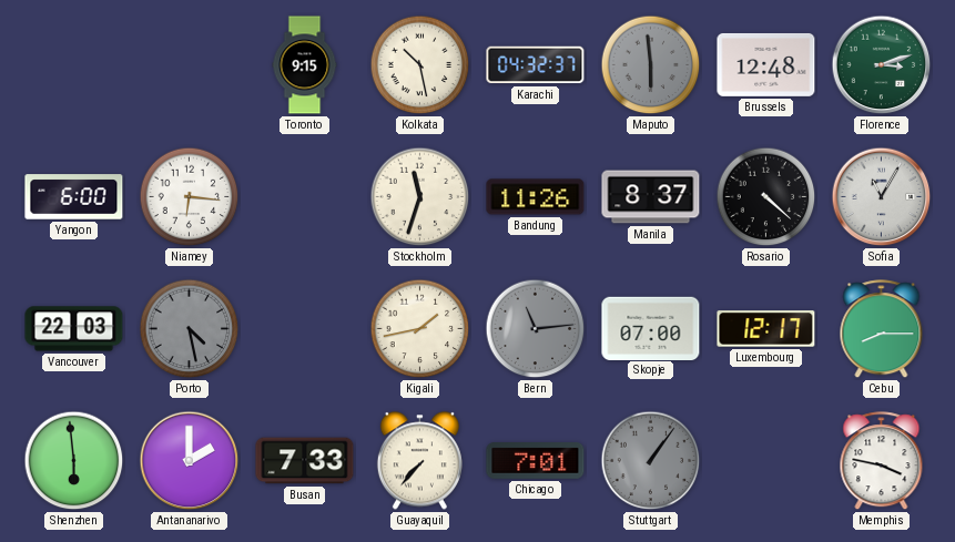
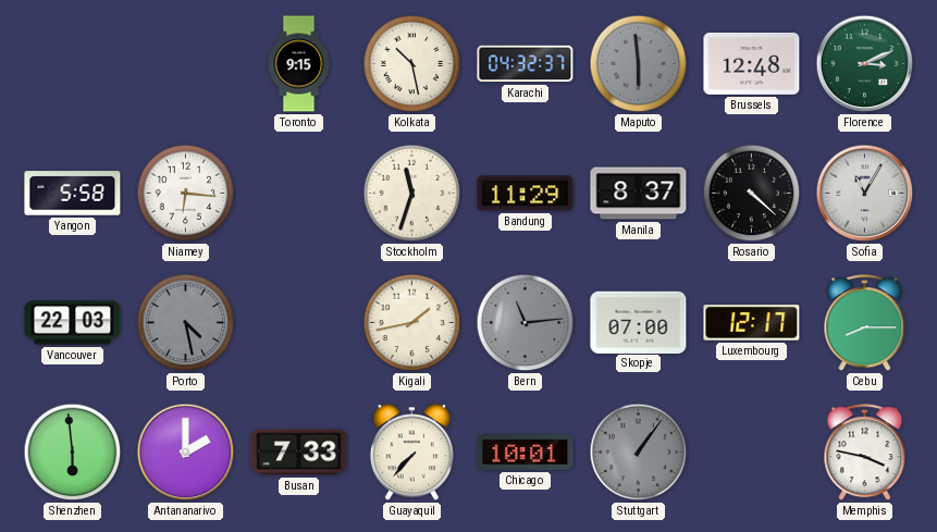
Florence: 3:12 -> 3:11
Yangon: 6:00 -> 5:58
Bandung: 11:26 -> 11:29
Chicago: 7:01 -> 10:01
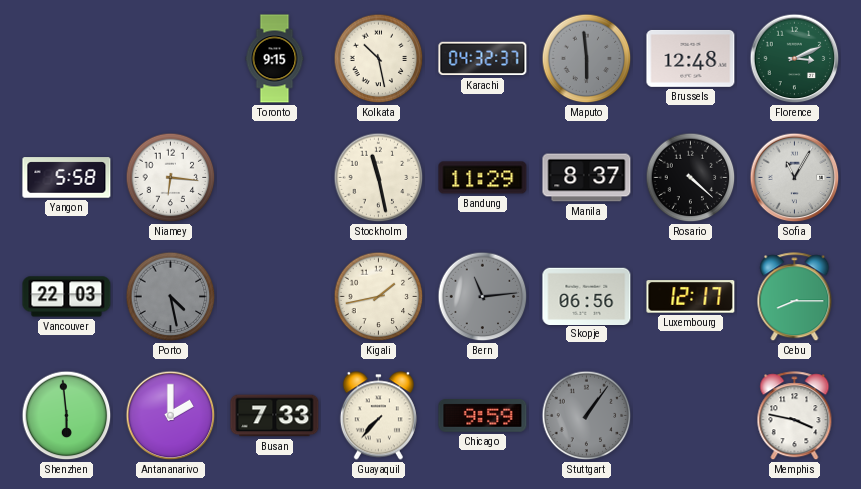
Stockholm: 11:33 -> 11:28
Skopje: 07:00 -> 06:56
Chicago: 10:01 -> 9:59
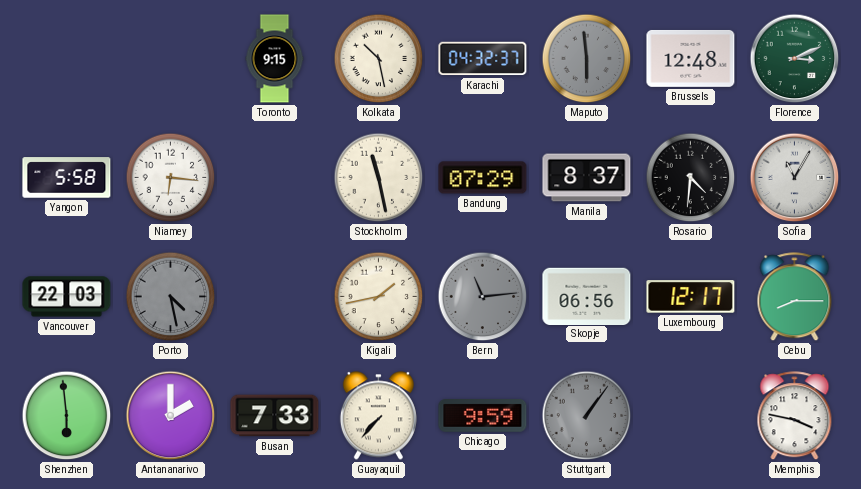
Bandung: 11:29 -> 07:29
Rosario: 4:22 -> 4:31
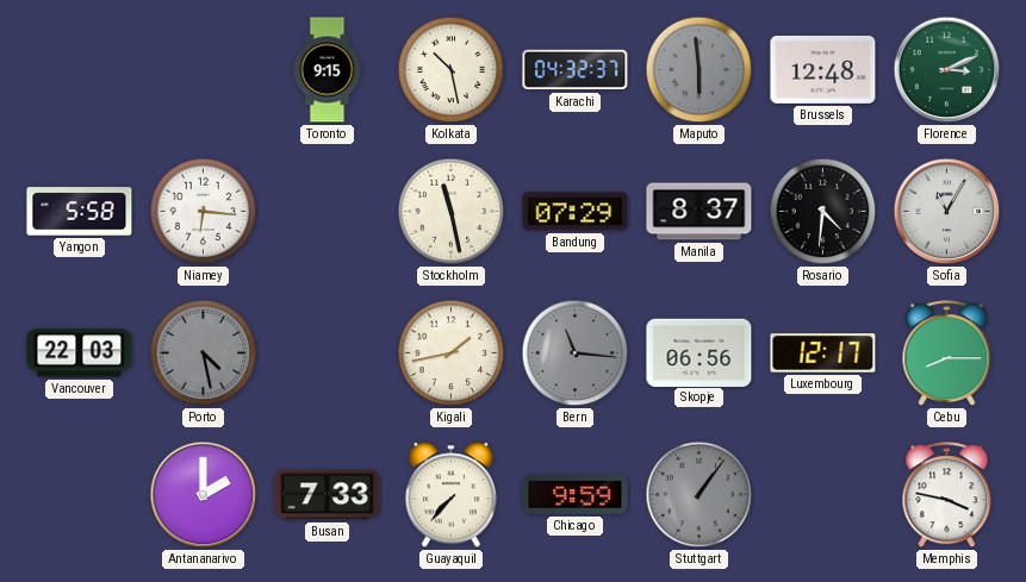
Bern: 11:14 -> 11:16
Shenzhen: 5:59 -> none
